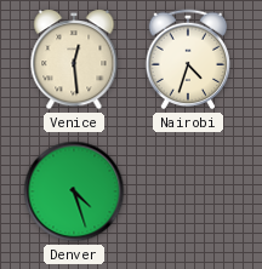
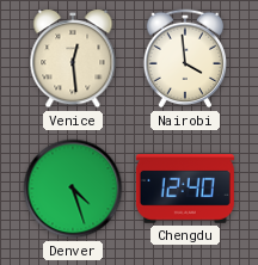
Nairobi: 4:33 -> 3:59
Chengdu: none -> 12:40
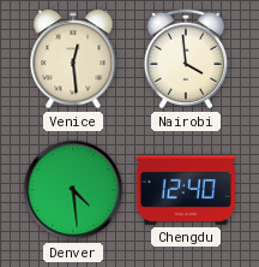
Denver: 4:27 -> 4:29
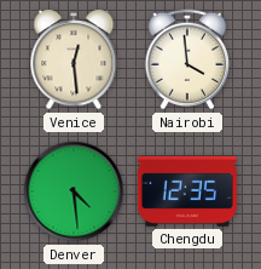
Chengdu: 12:40 -> 12:35
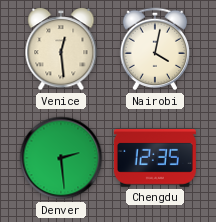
Nairobi: 3:59 -> 4:02
Denver: 4:29 -> 2:29
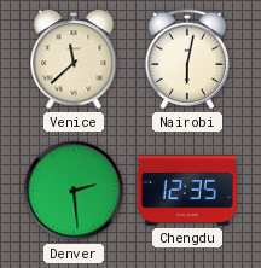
Venice: 12:29 -> 11:38
Nairobi: 4:02 -> 6:02
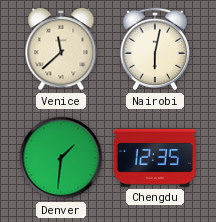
Denver: 2:29 -> 1:31
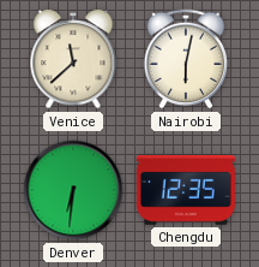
Denver: 1:31 -> 6:31
